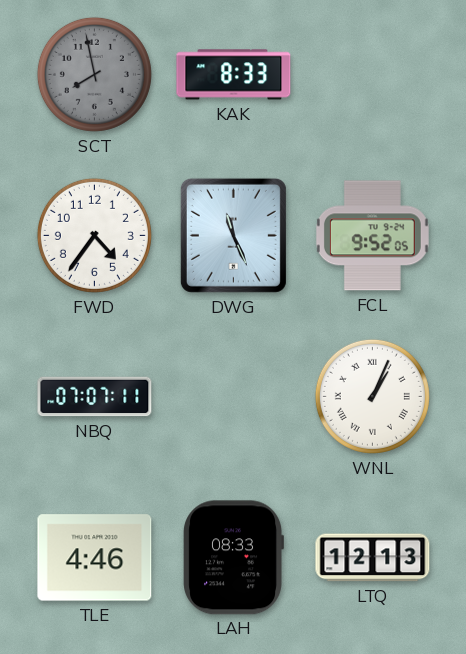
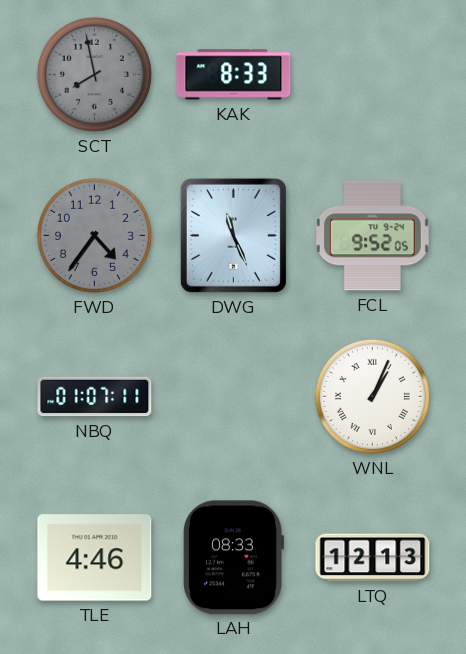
FWD dial: white -> grey
NBQ: 07:07 -> 01:07
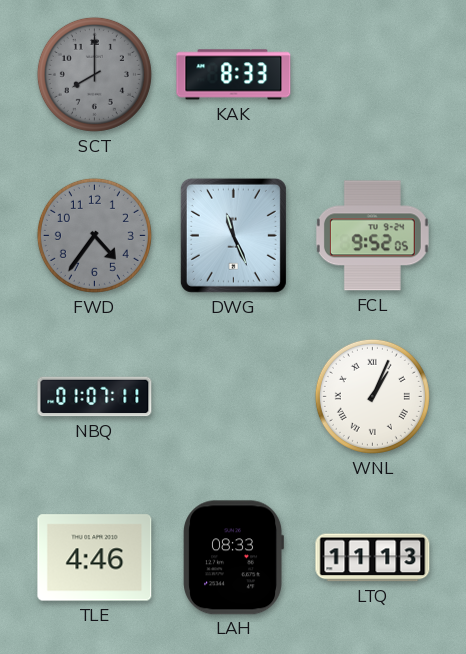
SCT: 7:58 -> 8:00
LTQ: 12:13 -> 11:13
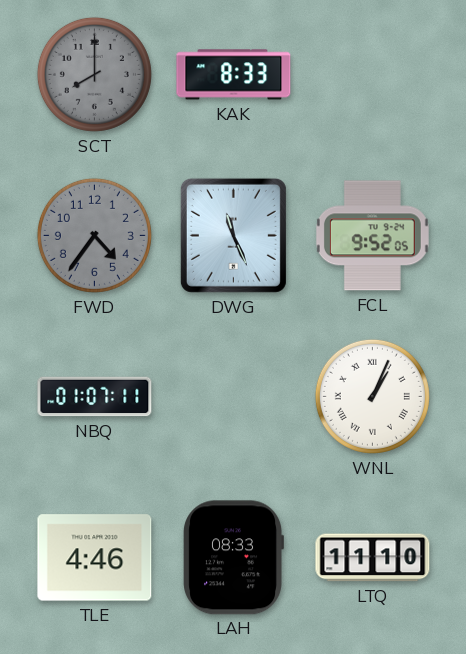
LTQ: 11:13 -> 11:10
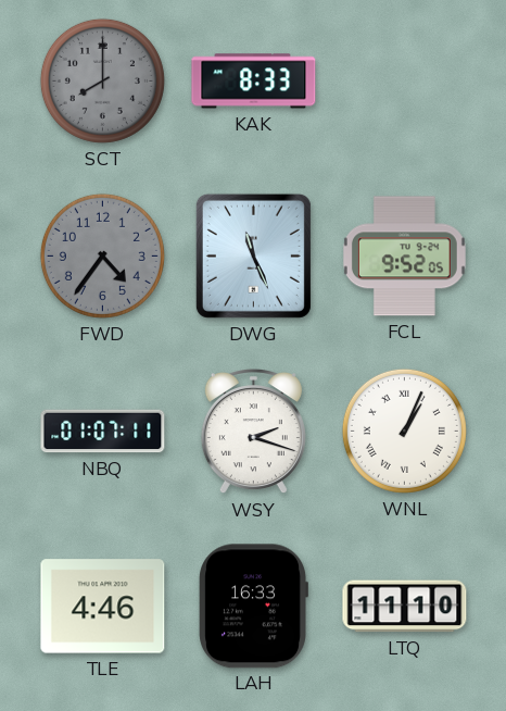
WSY: none -> 2:18
LAH: 08:33 -> 16:33
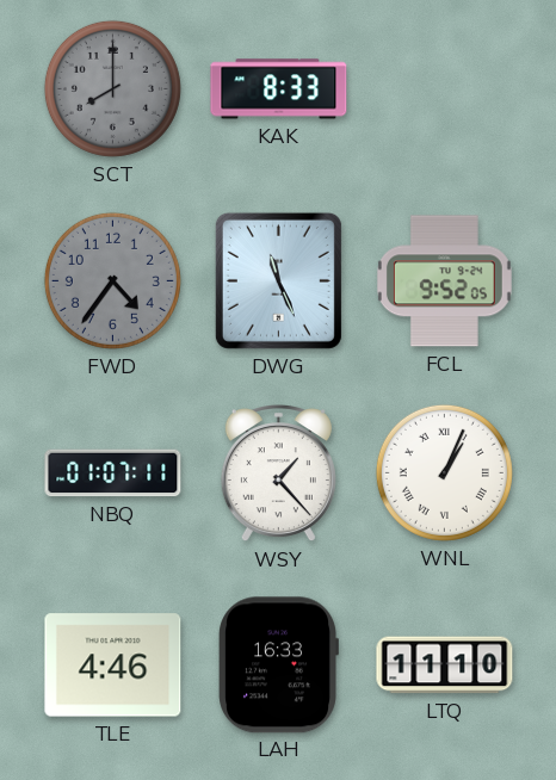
WSY: 2:18 -> 1:23
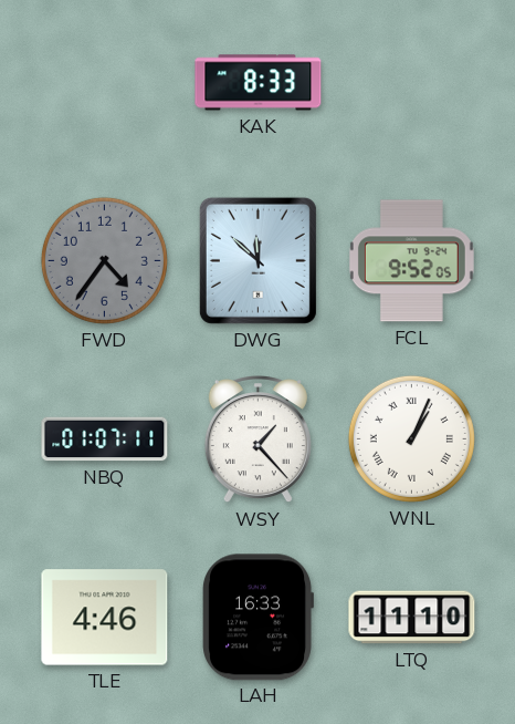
SCT: 8:00 -> none
DWG: 11:26 -> 11:52
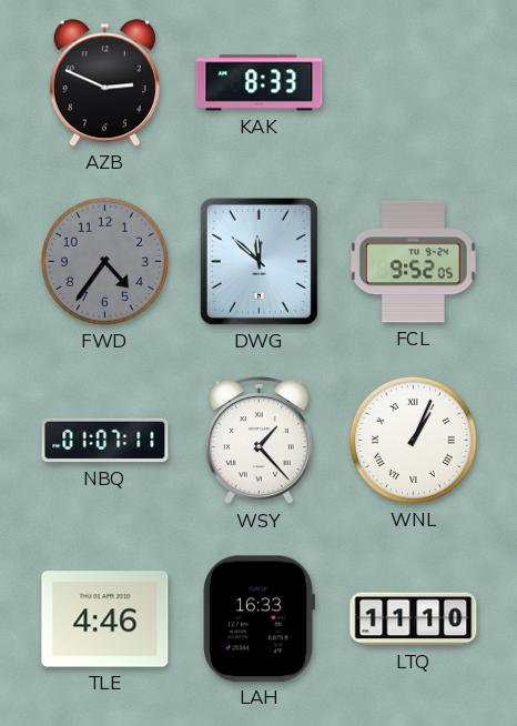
AZB: none -> 2:49
